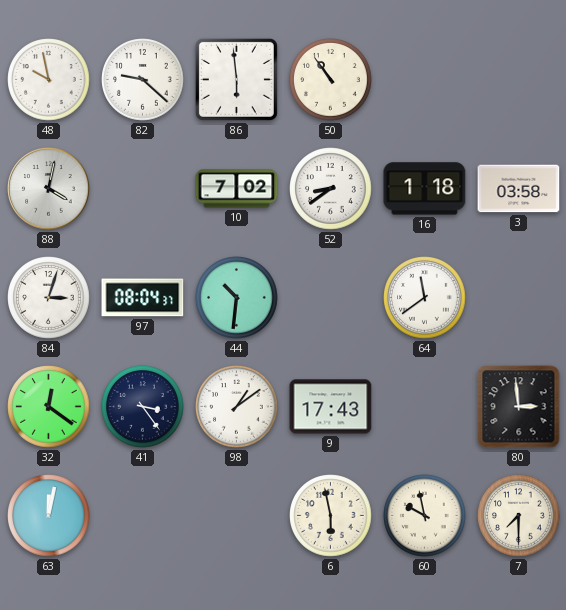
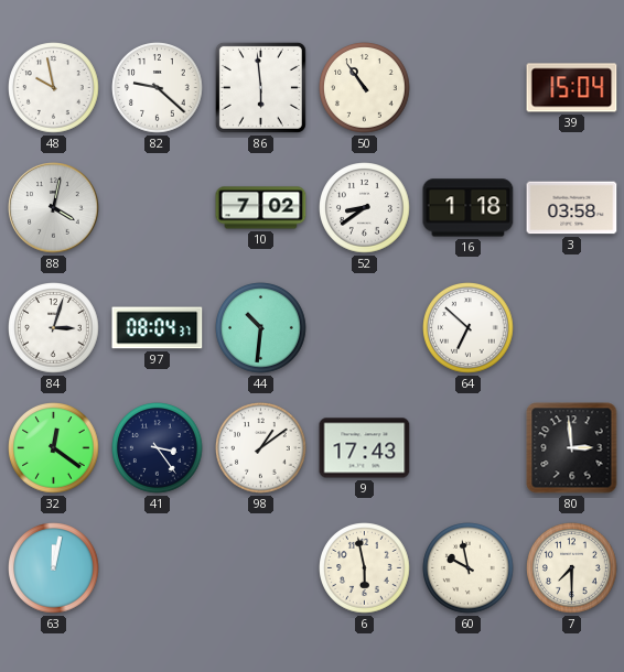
39: none -> 15:04
64: 11:39 -> 6:52
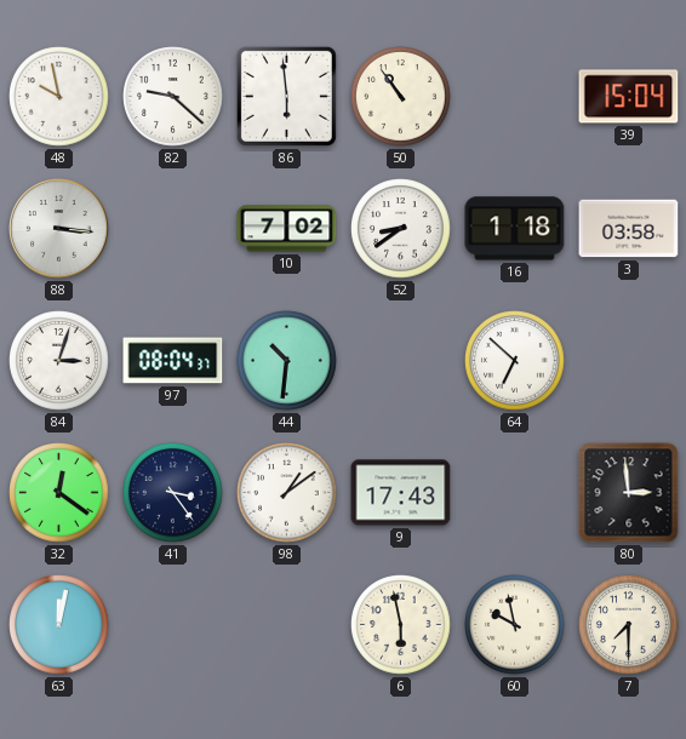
88: 4:02 -> 3:16
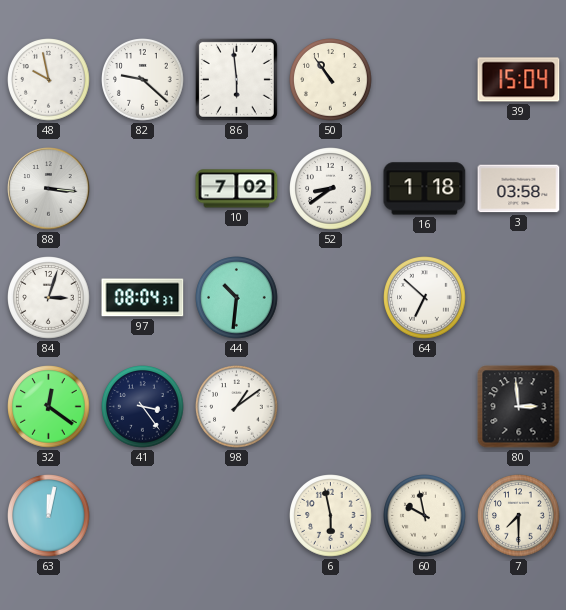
9: 17:43 -> none
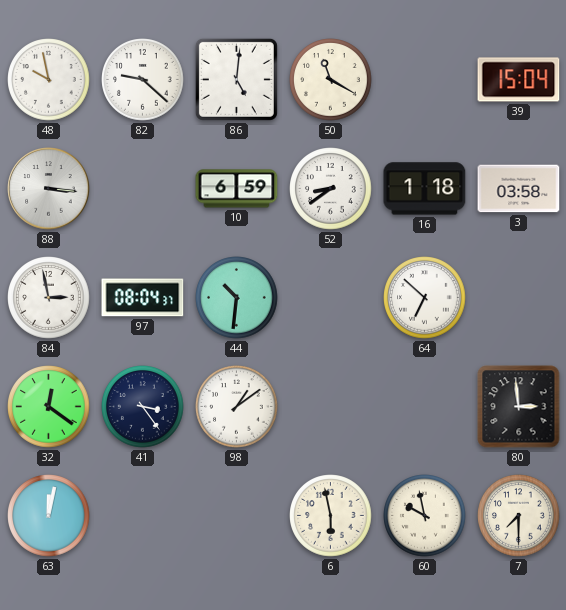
86: 5:59 -> 5:01
50: 10:54 -> 11:20
10: 7:02 -> 6:59
84: 3:03 -> 2:58
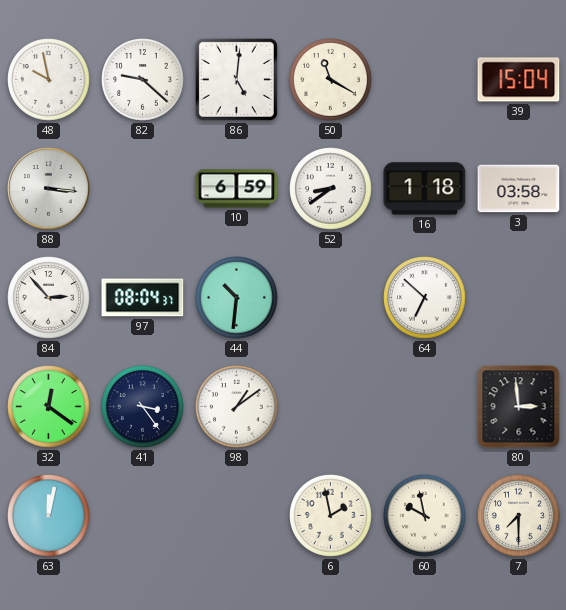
84: 2:58 -> 2:53
6: 5:58 -> 1:58
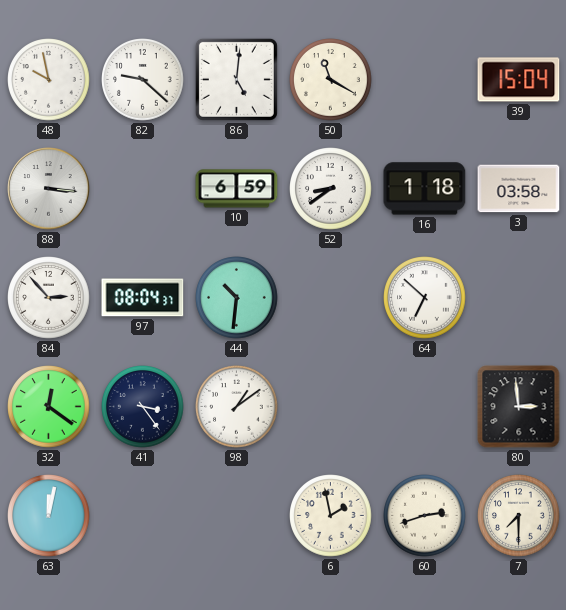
60: 9:58 -> 2:42
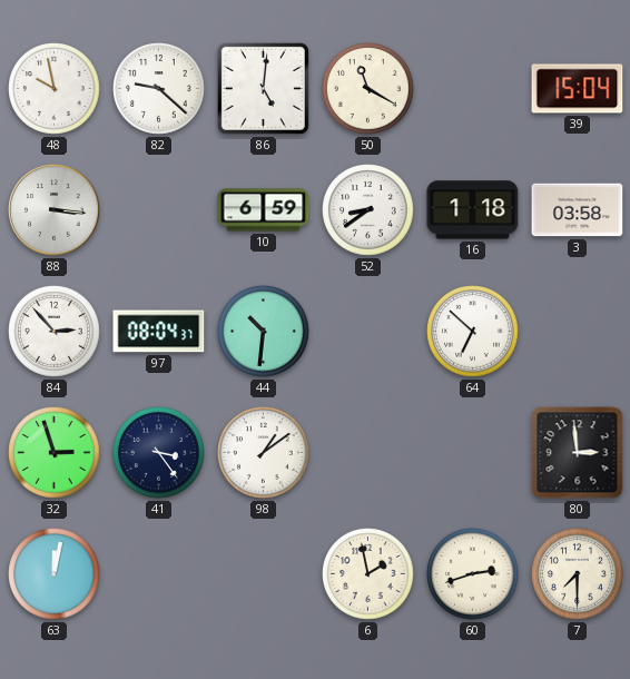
32: 12:21 -> 2:57
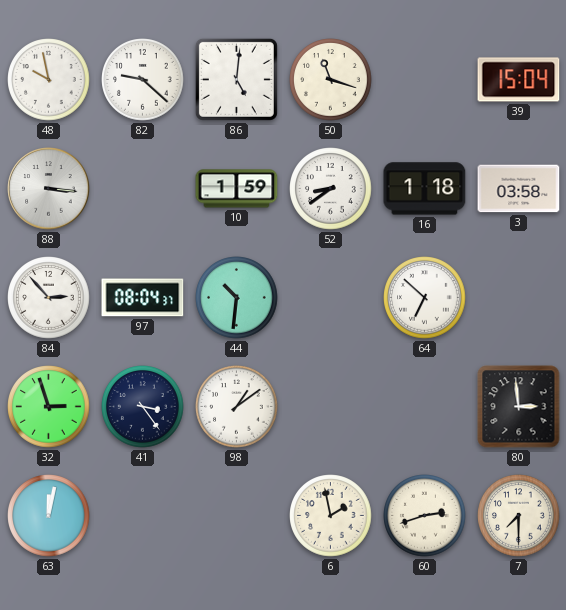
50: 11:20 -> 11:18
10: 6:59 -> 1:59
